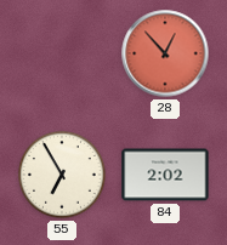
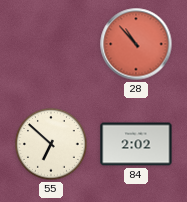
28: 12:53 -> 10:53
55: 6:55 -> 6:52
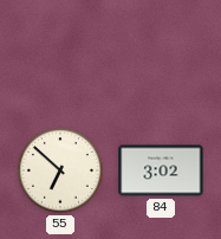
28: 10:53 -> none
84: 2:02 -> 3:02
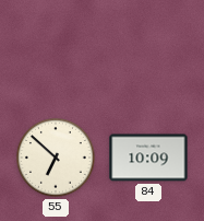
84: 3:02 -> 10:09
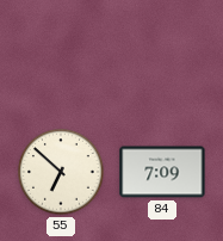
84: 10:09 -> 7:09
